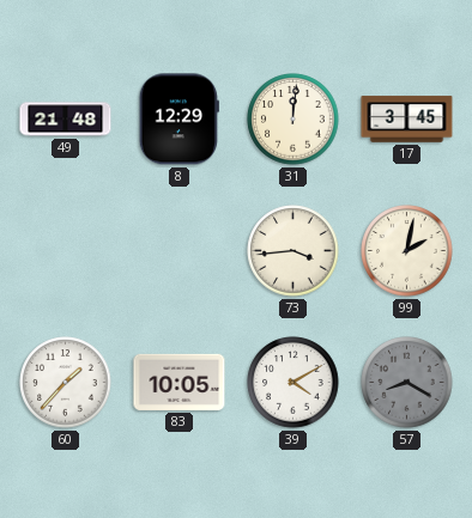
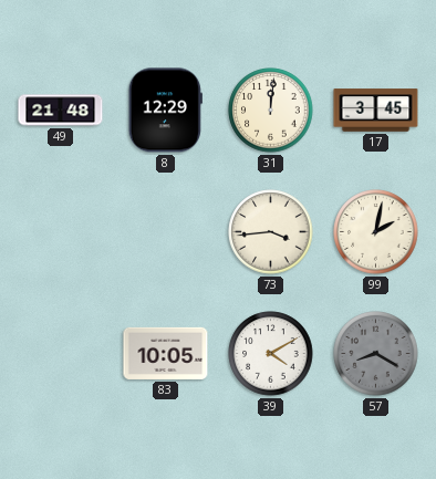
60: 1:37 -> none
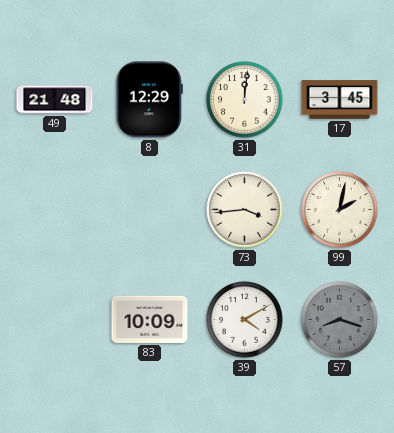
83: 10:05 -> 10:09
57: 8:20 -> 8:18
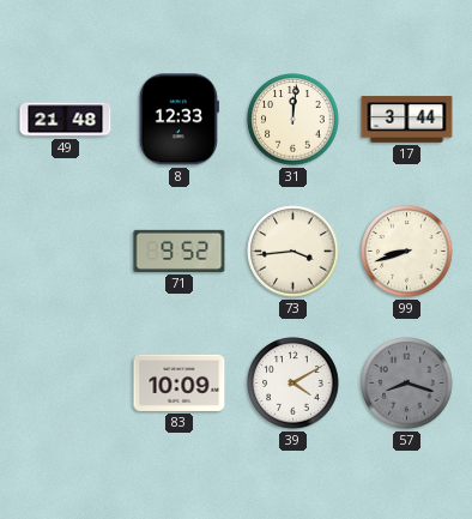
8: 12:29 -> 12:33
17: 3:45 -> 3:44
71: none -> 9:52
99: 2:02 -> 8:42
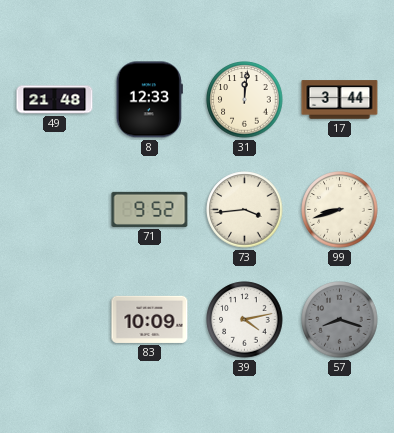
39: 4:10 -> 4:13
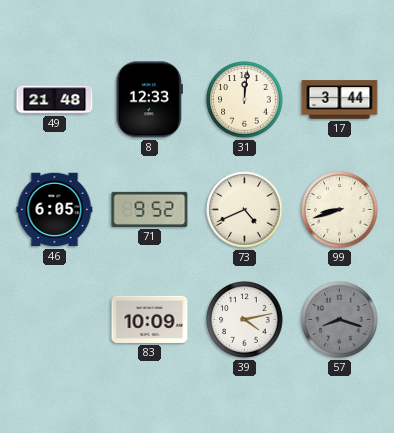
46: none -> 6:05
73: 3:44 -> 4:41
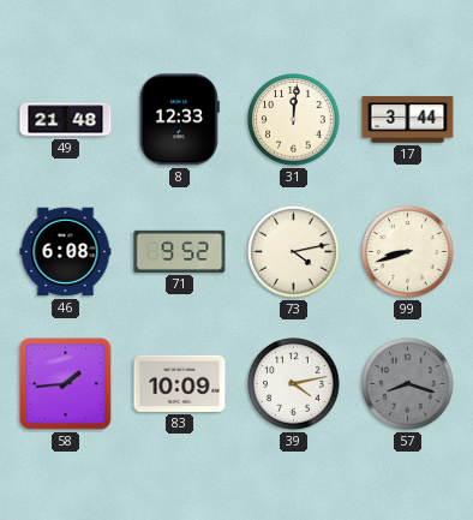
46: 6:05 -> 6:08
73: 4:41 -> 4:13
58: none -> 1:44
